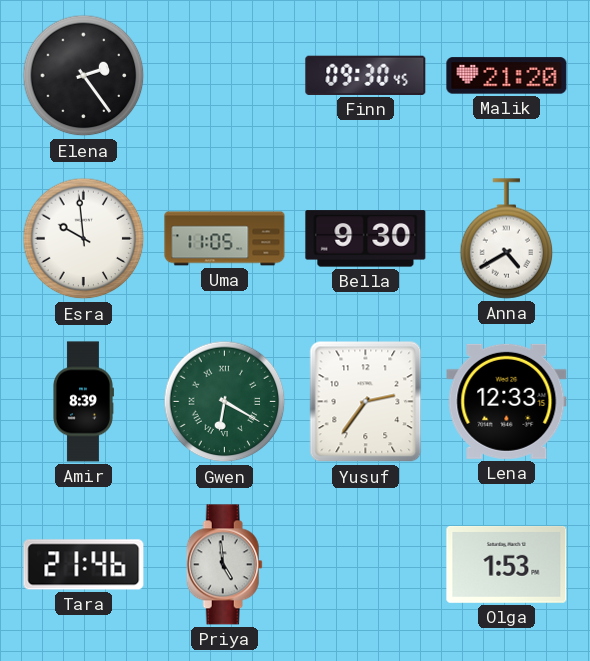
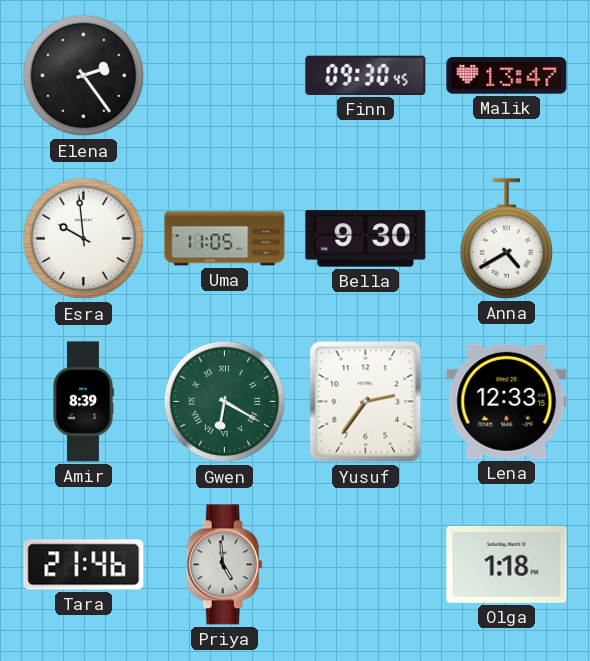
Malik: 21:20 -> 13:47
Olga: 1:53 -> 1:18
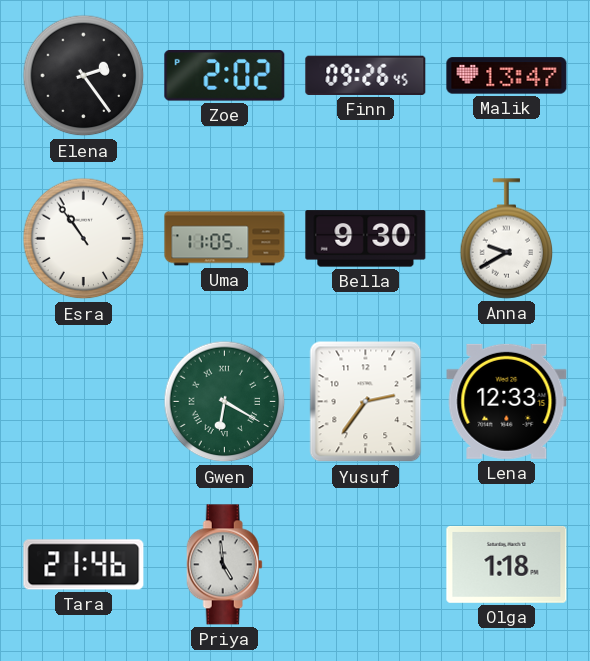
Zoe: none -> 2:02
Finn: 09:30 -> 09:26
Esra: 9:59 -> 10:54
Anna: 4:40 -> 9:40
Amir: 8:39 -> none
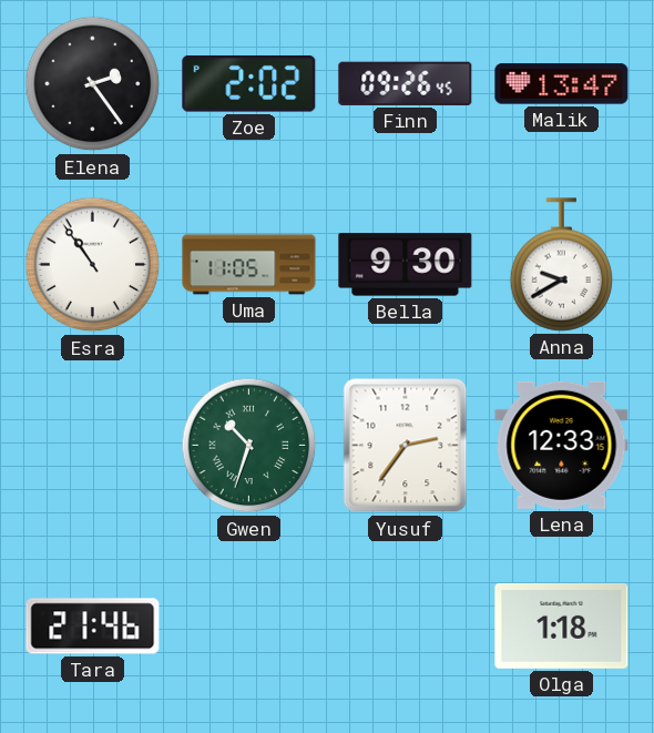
Gwen: 6:20 -> 10:33
Priya: 4:59 -> none
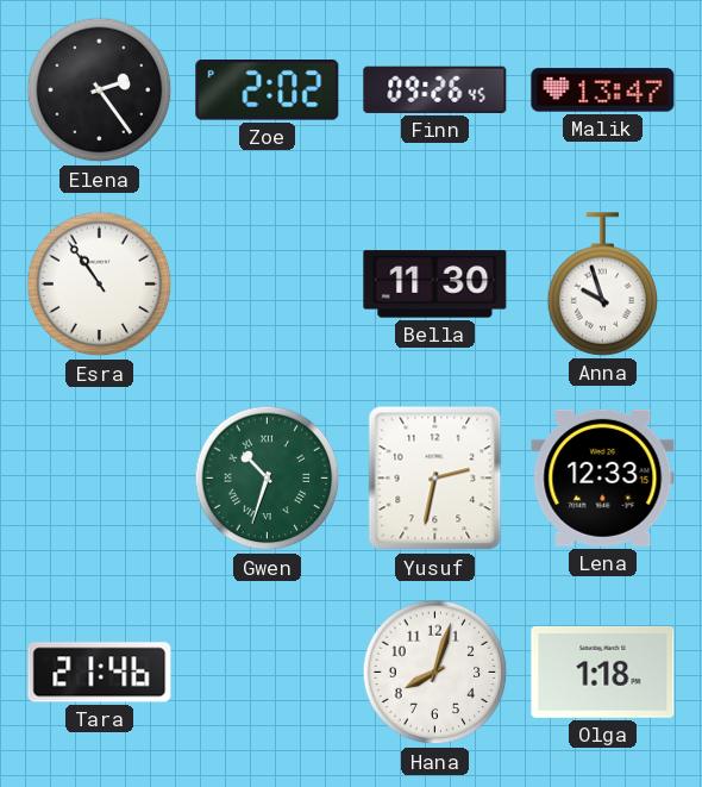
Uma: 11:05 -> none
Bella: 9:30 -> 11:30
Anna: 9:40 -> 9:57
Yusuf: 2:36 -> 2:32
Hana: none -> 8:03
